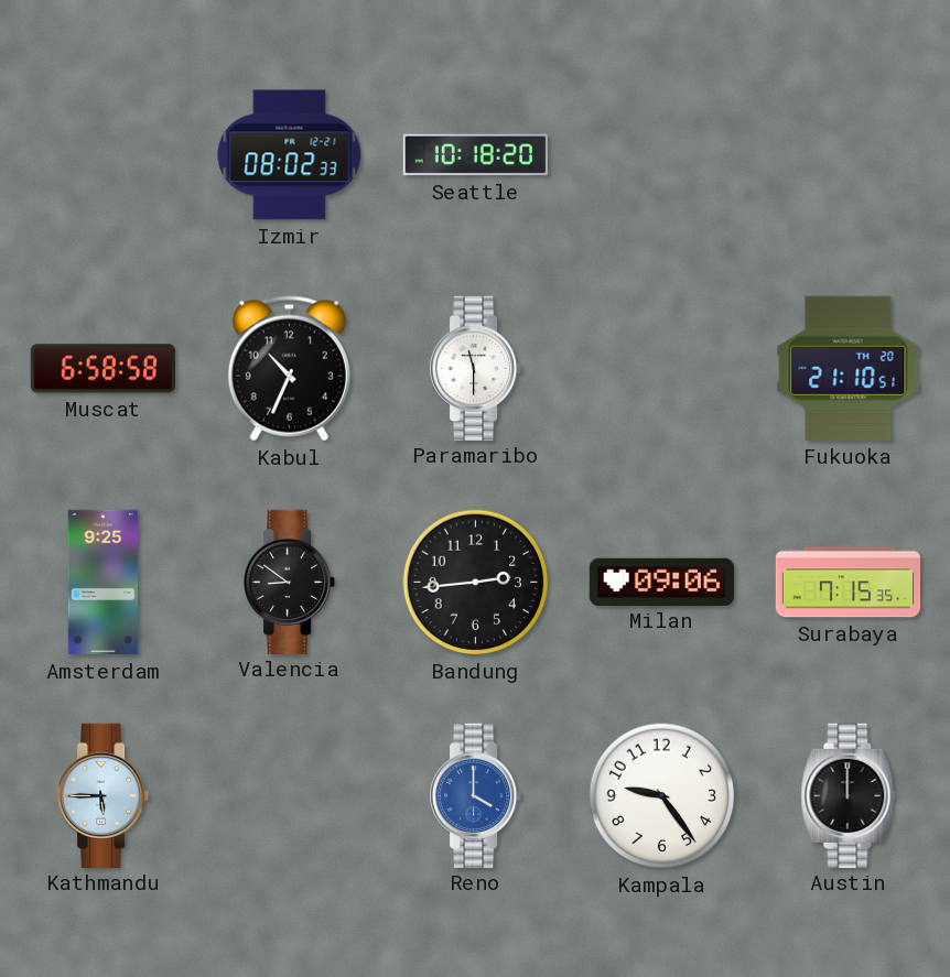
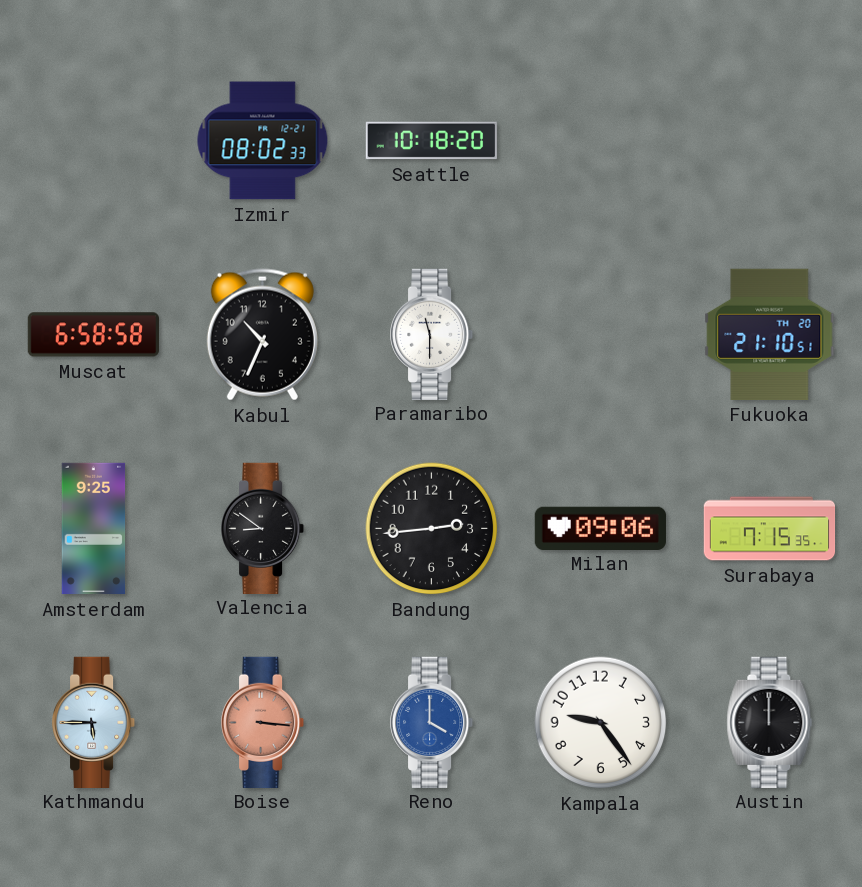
Boise: none -> 3:16
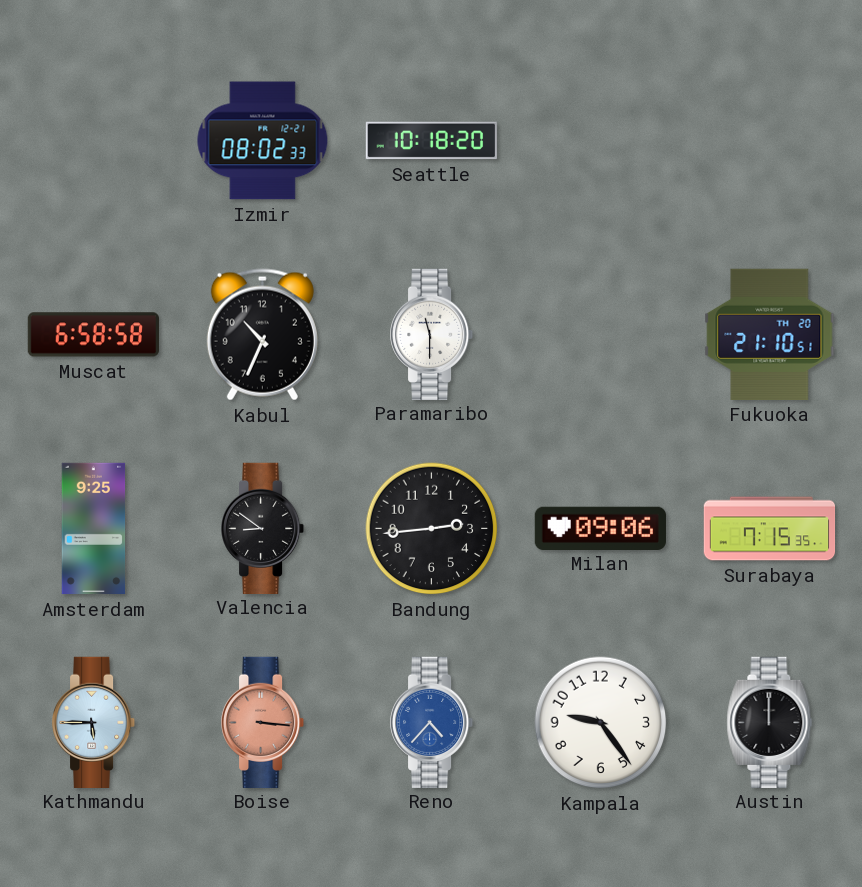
Reno: 4:00 -> 4:37
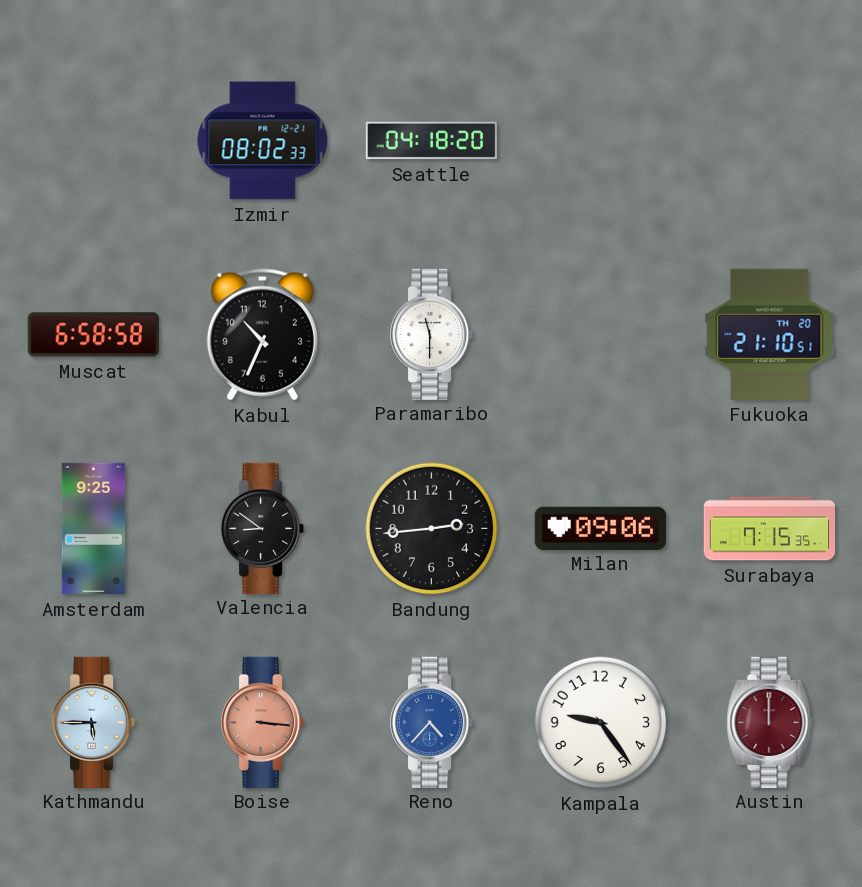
Seattle: 10:18 -> 04:18
Austin dial: black -> burgundy
